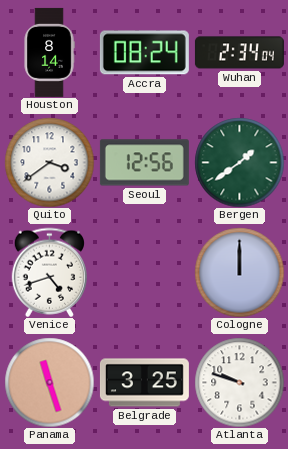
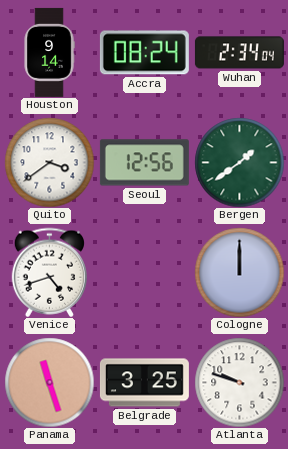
Houston: 8:14 -> 9:14
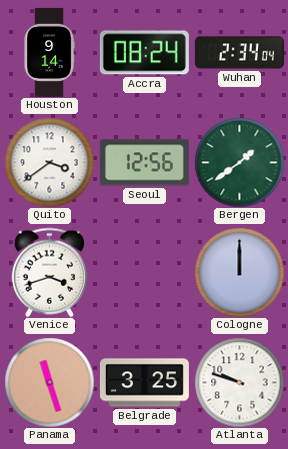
Venice: 4:42 -> 3:42
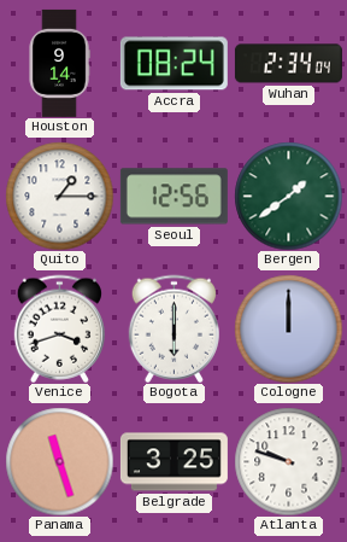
Quito: 3:39 -> 1:15
Bogota: none -> 6:00
